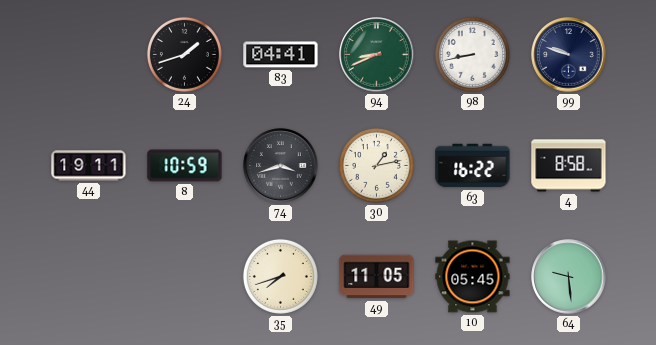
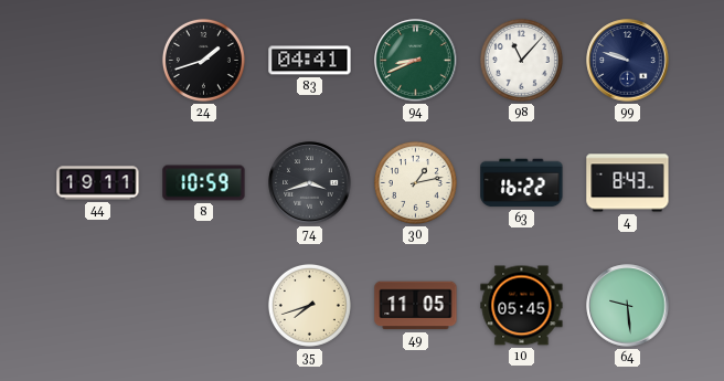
98: 8:43 -> 11:07
4: 8:58 -> 8:43
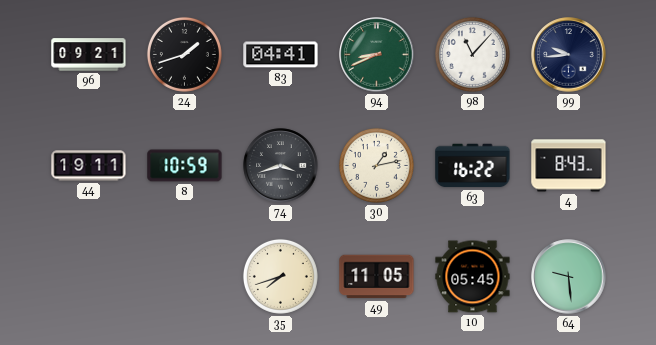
96: none -> 09:21
99: 9:48 -> 9:44
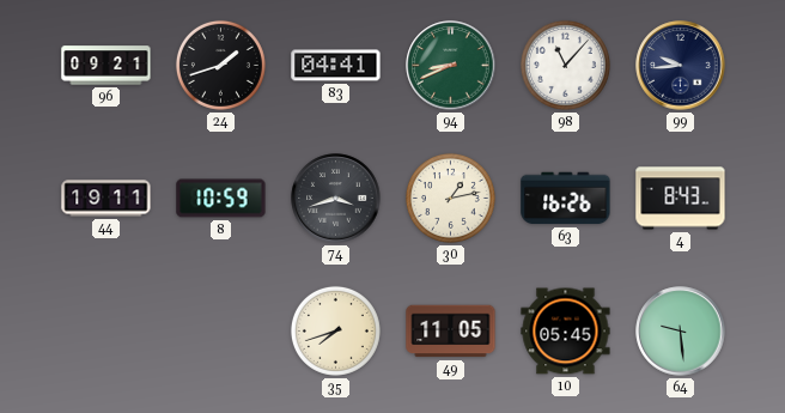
63: 16:22 -> 16:26
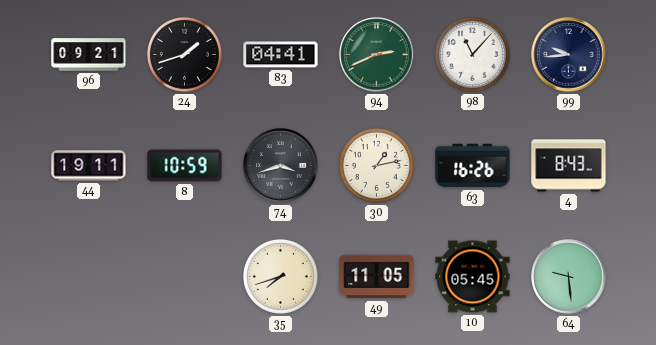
94: 8:41 -> 2:41
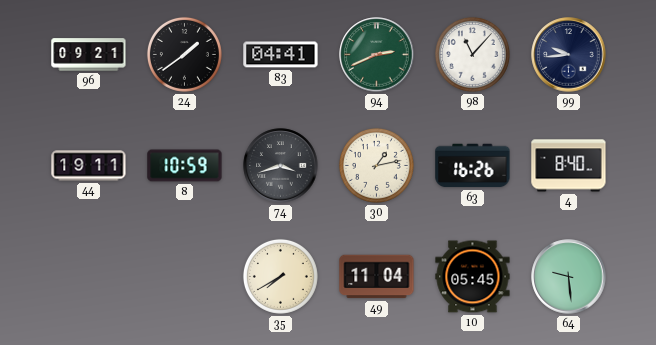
24: 1:42 -> 1:39
4: 8:43 -> 8:40
35: 7:42 -> 7:40
49: 11:05 -> 11:04
